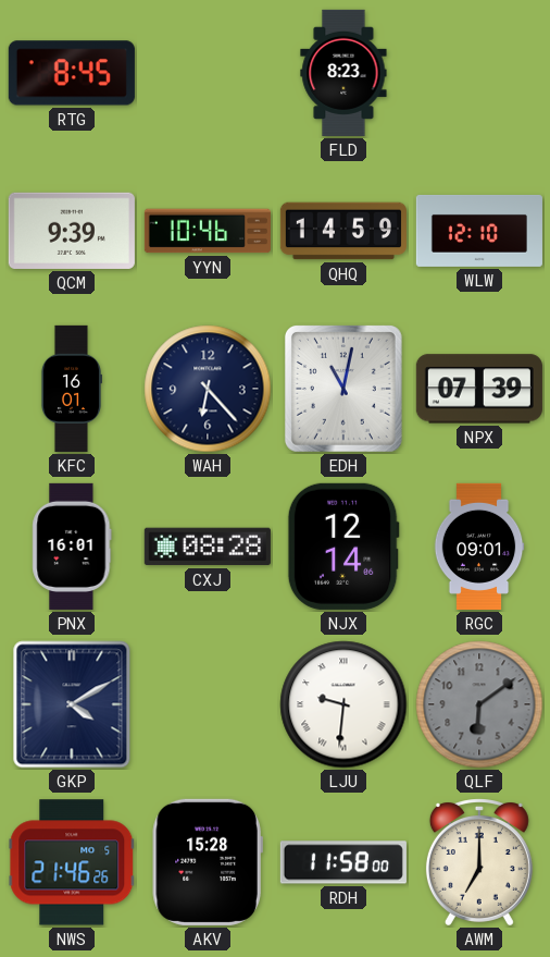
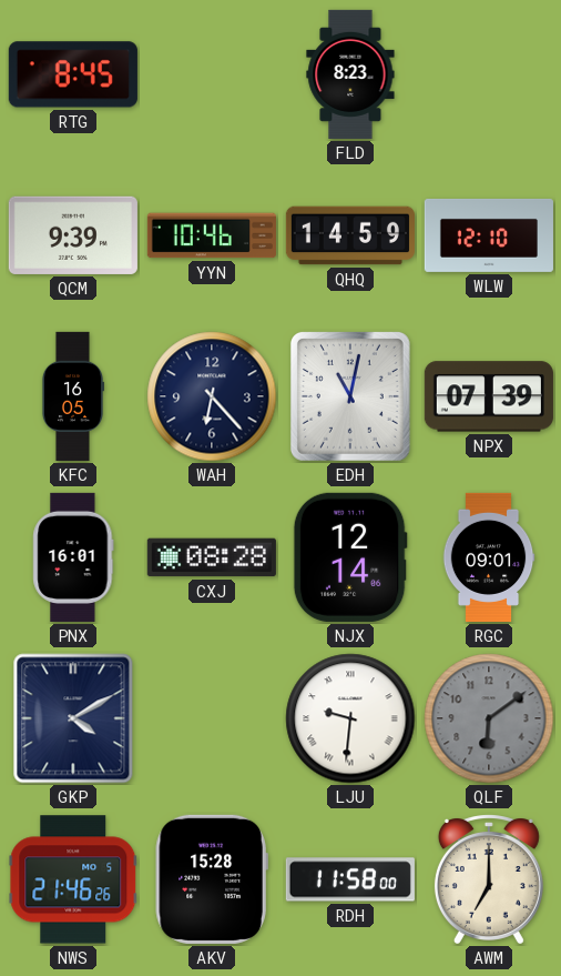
KFC: 16:01 -> 16:05
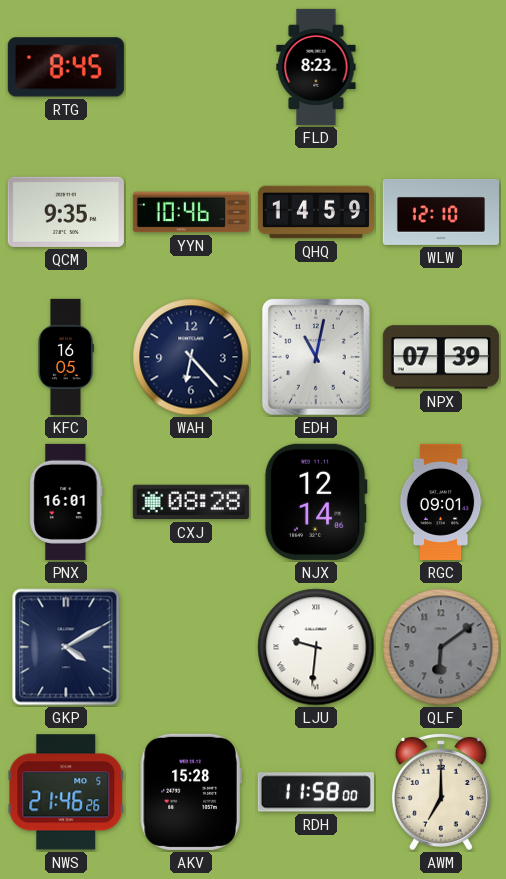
QCM: 9:39 -> 9:35
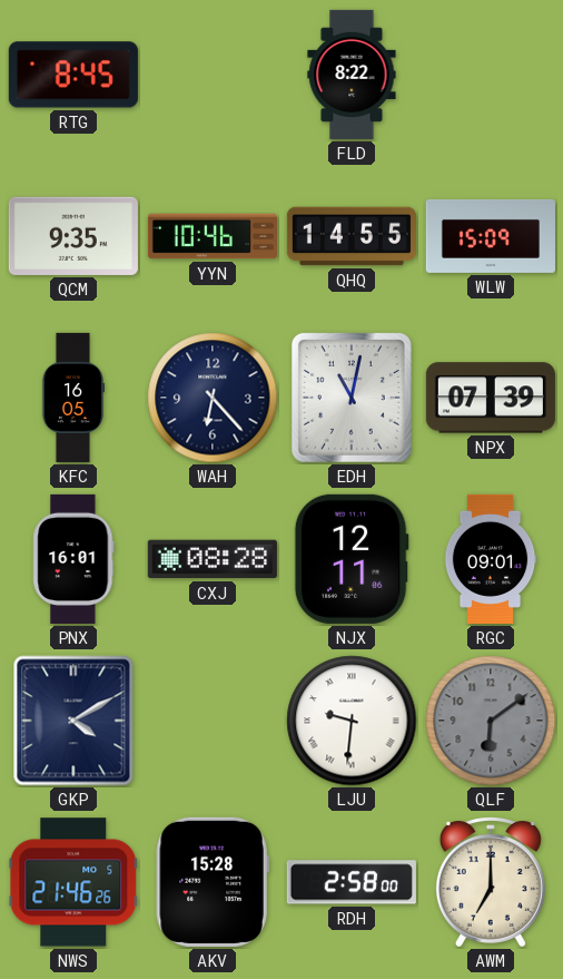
FLD: 8:23 -> 8:22
QHQ: 14:59 -> 14:55
WLW: 12:10 -> 15:09
NJX: 12:14 -> 12:11
RDH: 11:58 -> 2:58
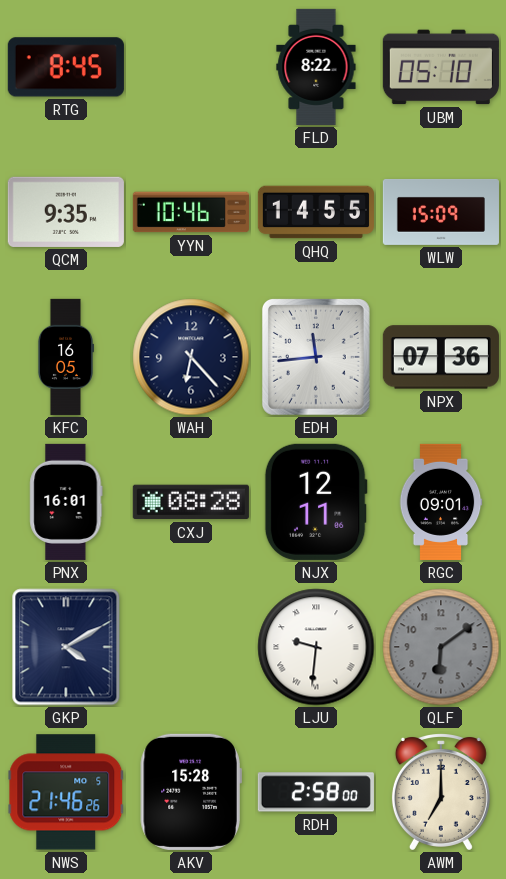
UBM: none -> 05:10
EDH: 11:02 -> 11:44
NPX: 07:39 -> 07:36
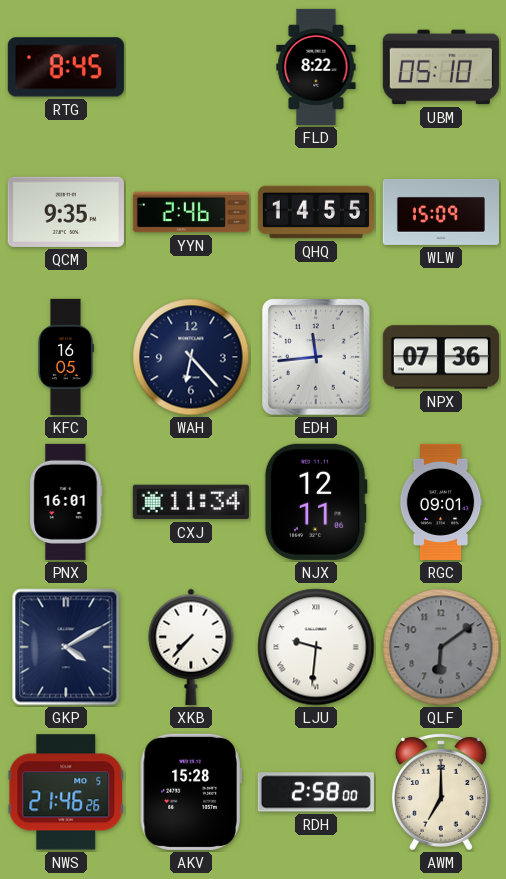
YYN: 10:46 -> 2:46
CXJ: 08:28 -> 11:34
XKB: none -> 7:37
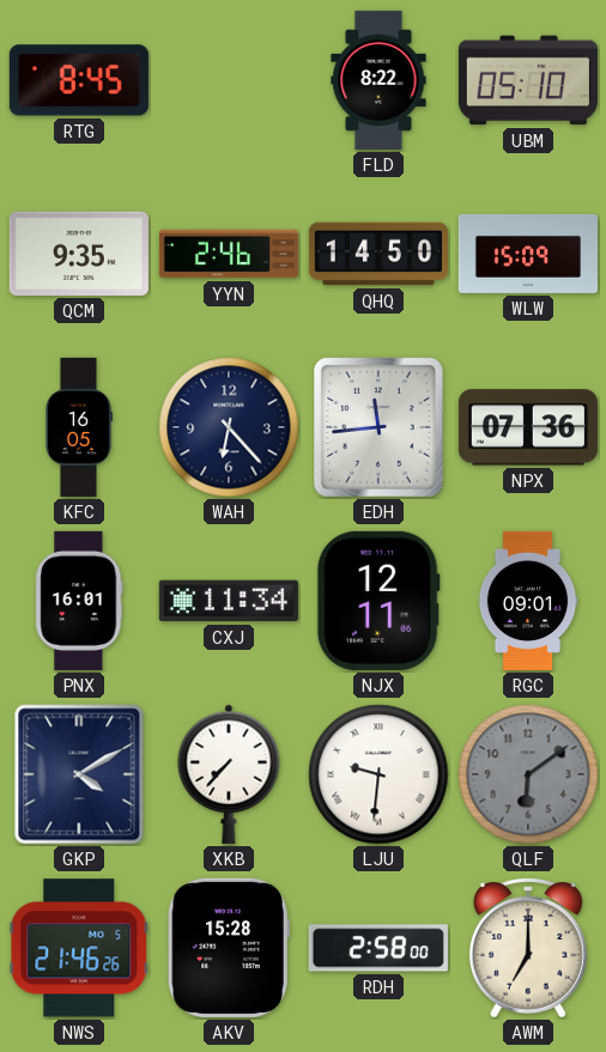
QHQ: 14:55 -> 14:50
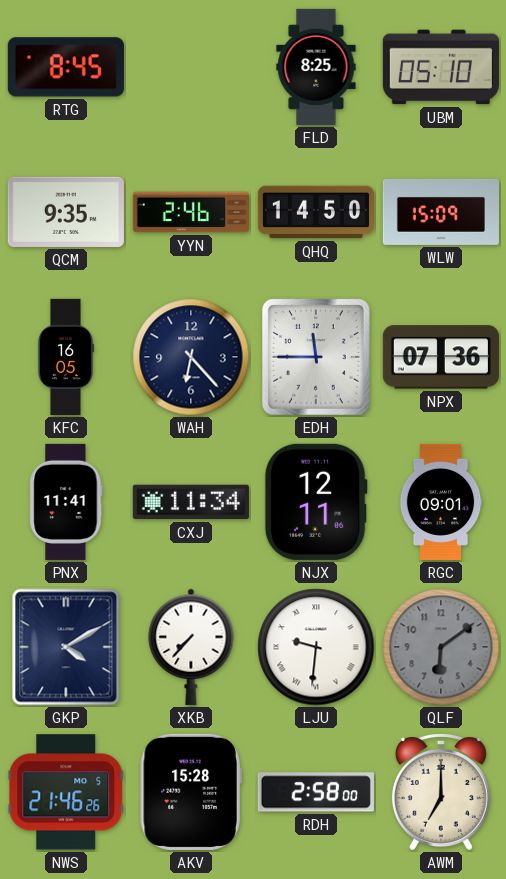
FLD: 8:22 -> 8:25
EDH: 11:44 -> 11:45
PNX: 16:01 -> 11:41
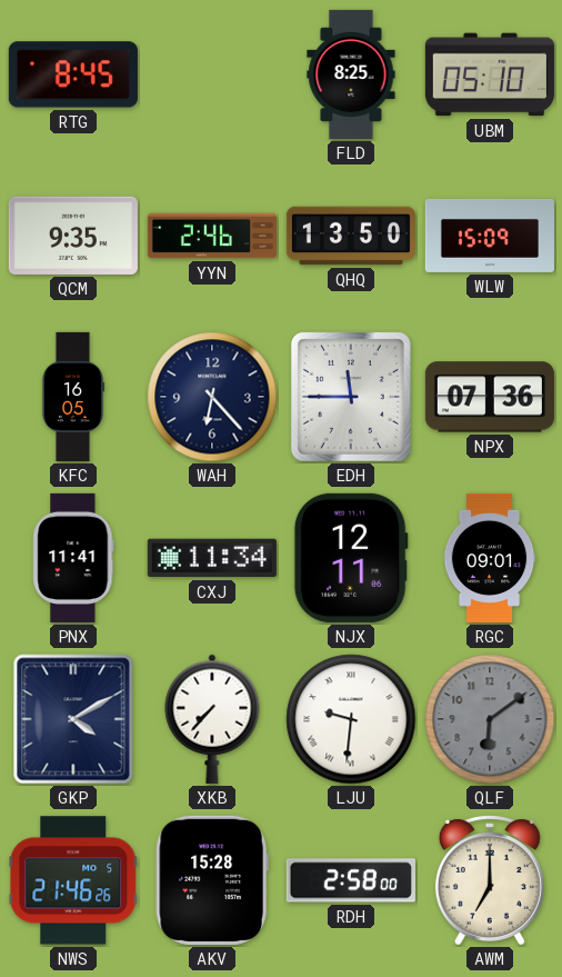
QHQ: 14:50 -> 13:50
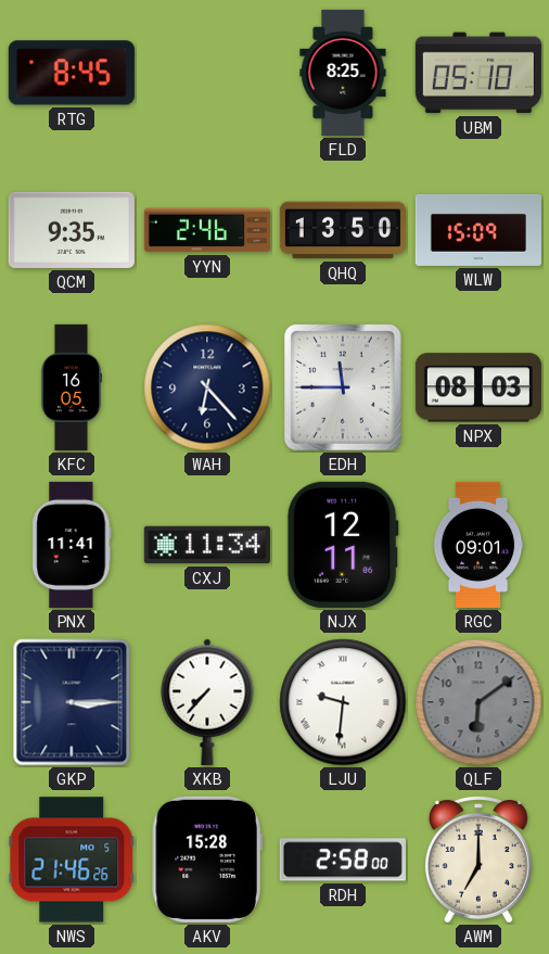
NPX: 07:36 -> 08:03
GKP: 4:10 -> 3:15
